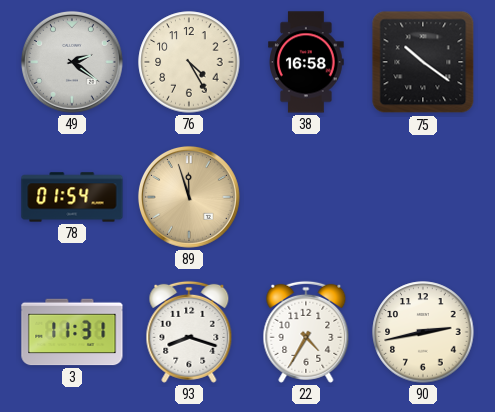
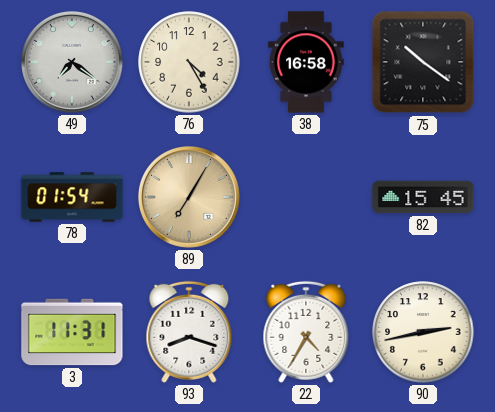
49: 2:21 -> 7:21
89: 11:57 -> 7:05
82: none -> 15:45
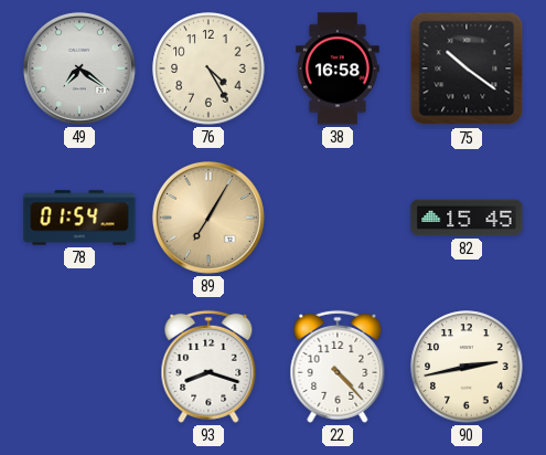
3: 11:31 -> none
22: 4:35 -> 4:23
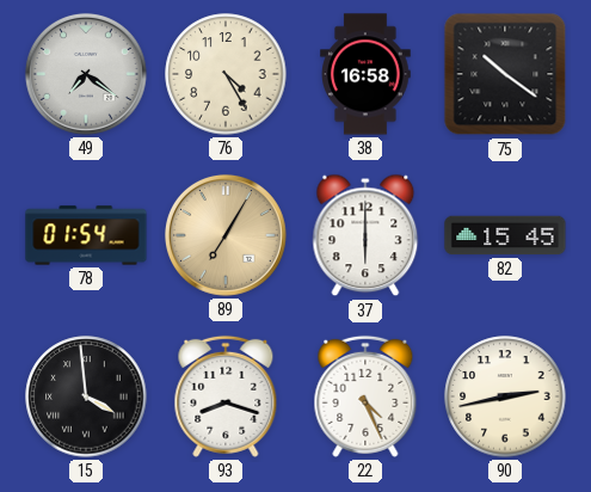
37: none -> 6:00
15: none -> 3:59
22: 4:23 -> 4:26
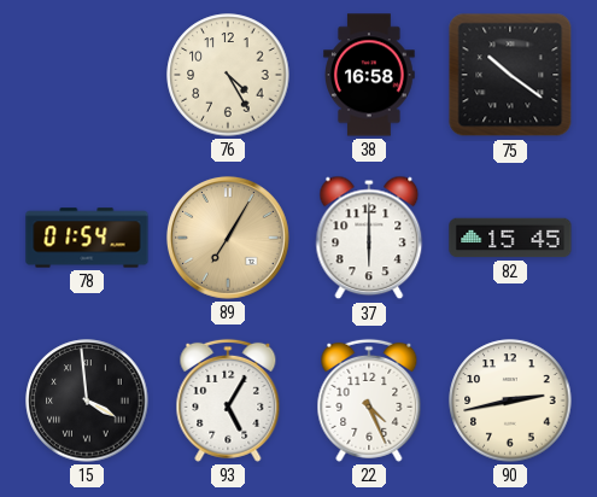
49: 7:21 -> none
93: 8:18 -> 5:05
